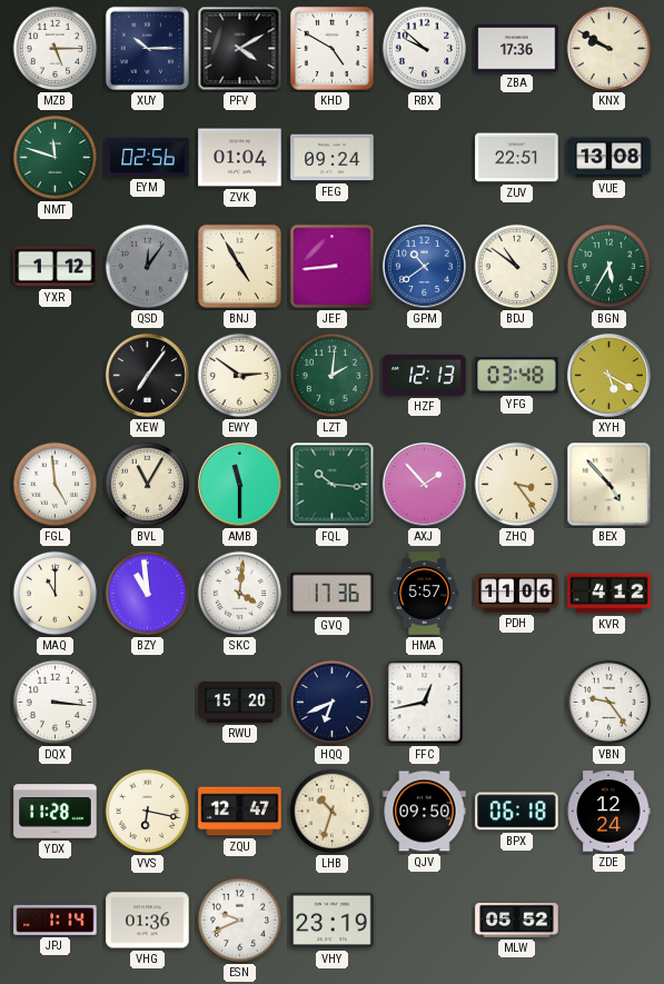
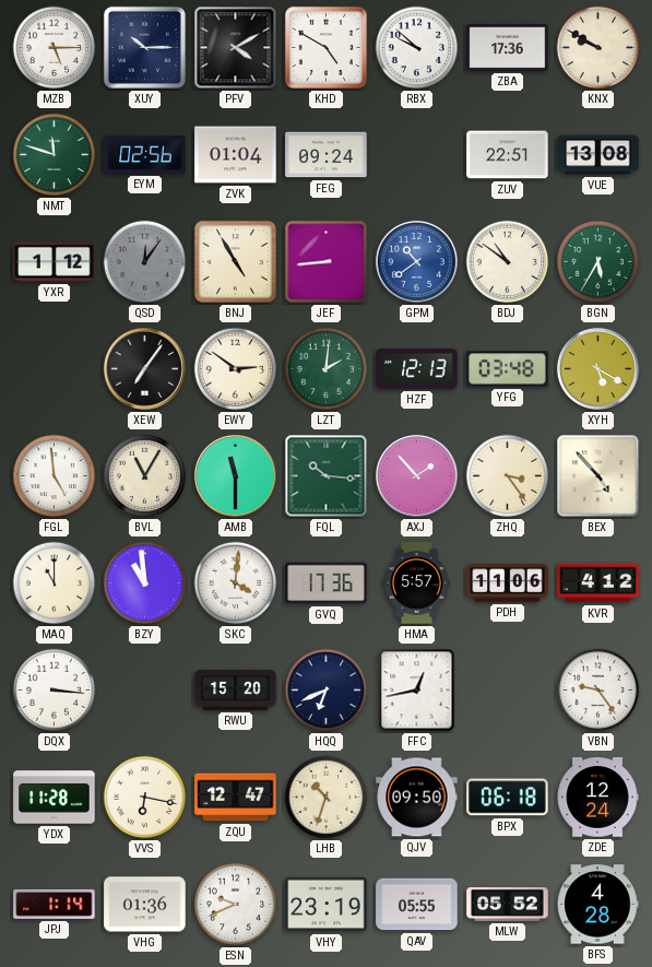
QAV: none -> 05:55
BFS: none -> 4:28
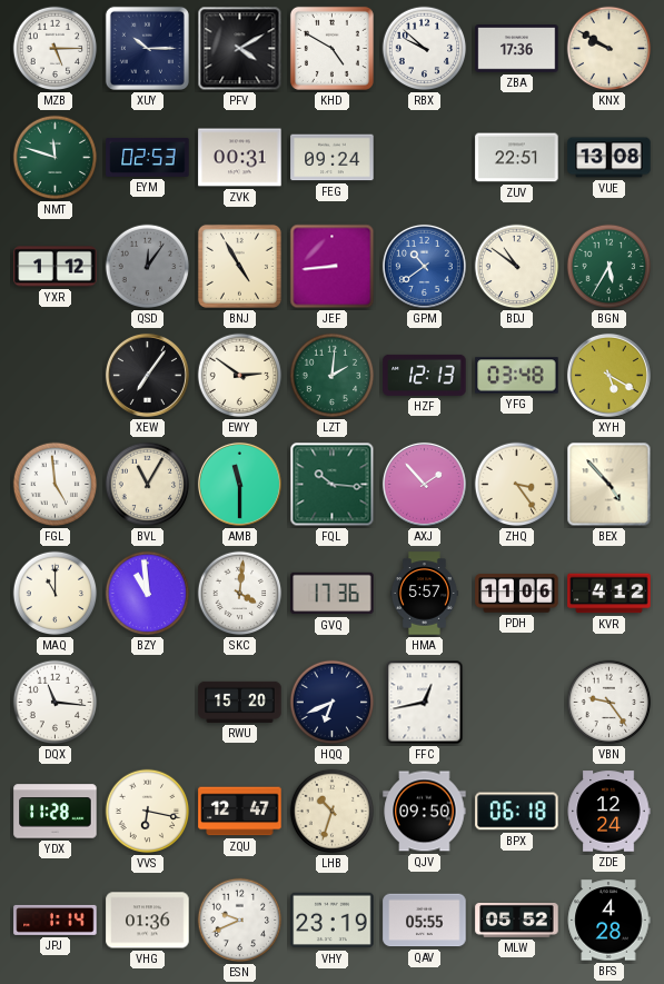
EYM: 02:56 -> 02:53
ZVK: 01:04 -> 00:31
DQX: 3:16 -> 11:16
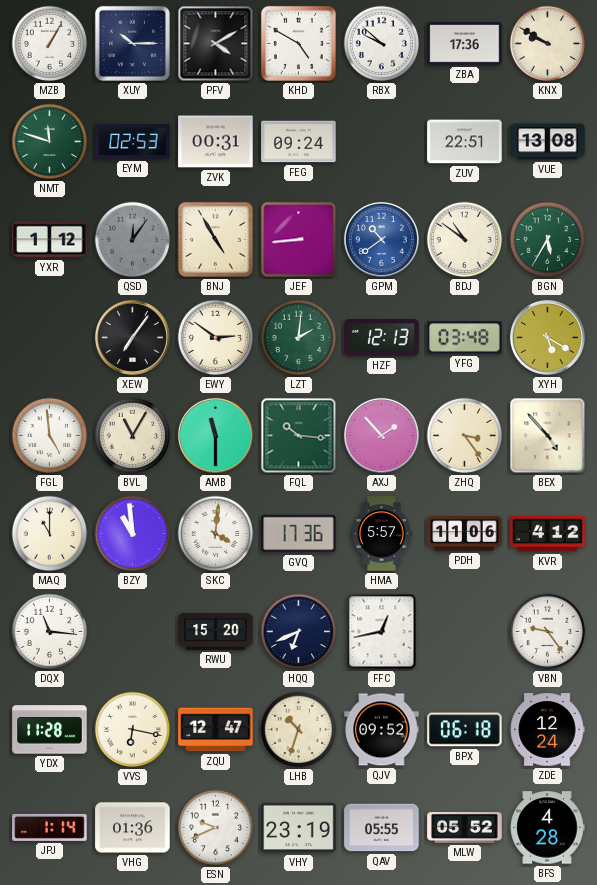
MZB: 5:15 -> 1:05
QJV: 09:50 -> 09:52
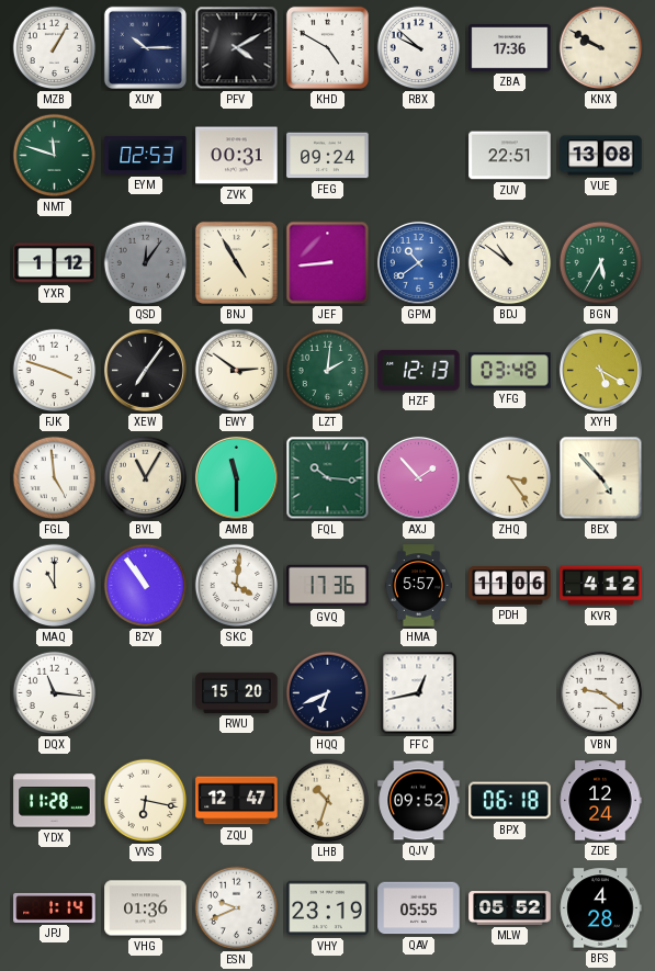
FJK: none -> 3:48
BZY: 10:59 -> 10:54
VBN: 9:24 -> 9:21
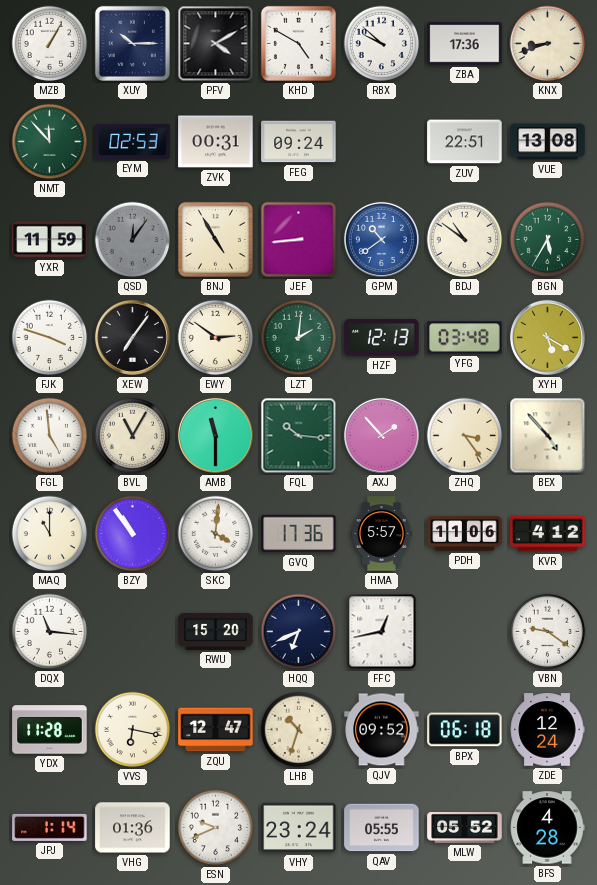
KNX: 9:50 -> 8:42
NMT: 11:48 -> 11:53
YXR: 1:12 -> 11:59
VHY: 23:19 -> 23:24
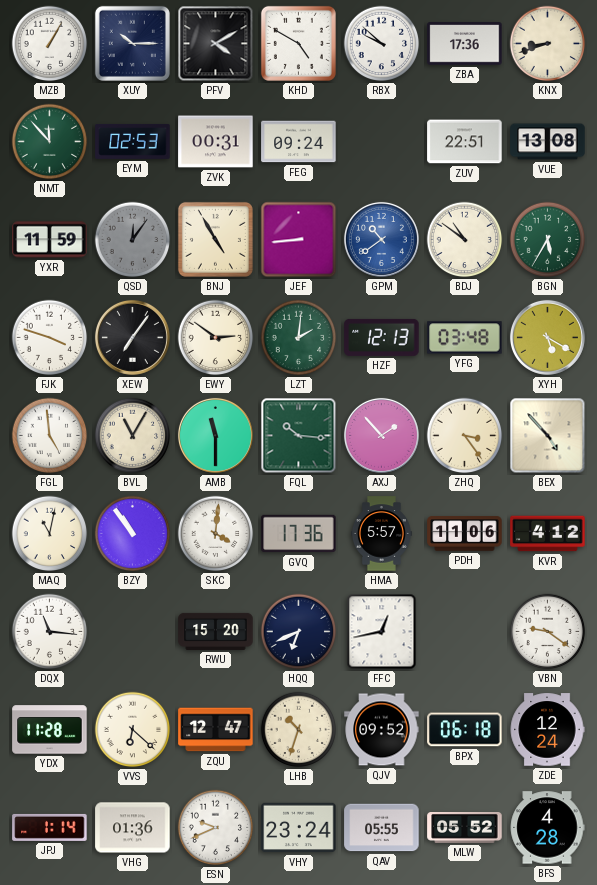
MAQ: 11:00 -> 11:02
VVS: 6:17 -> 6:22
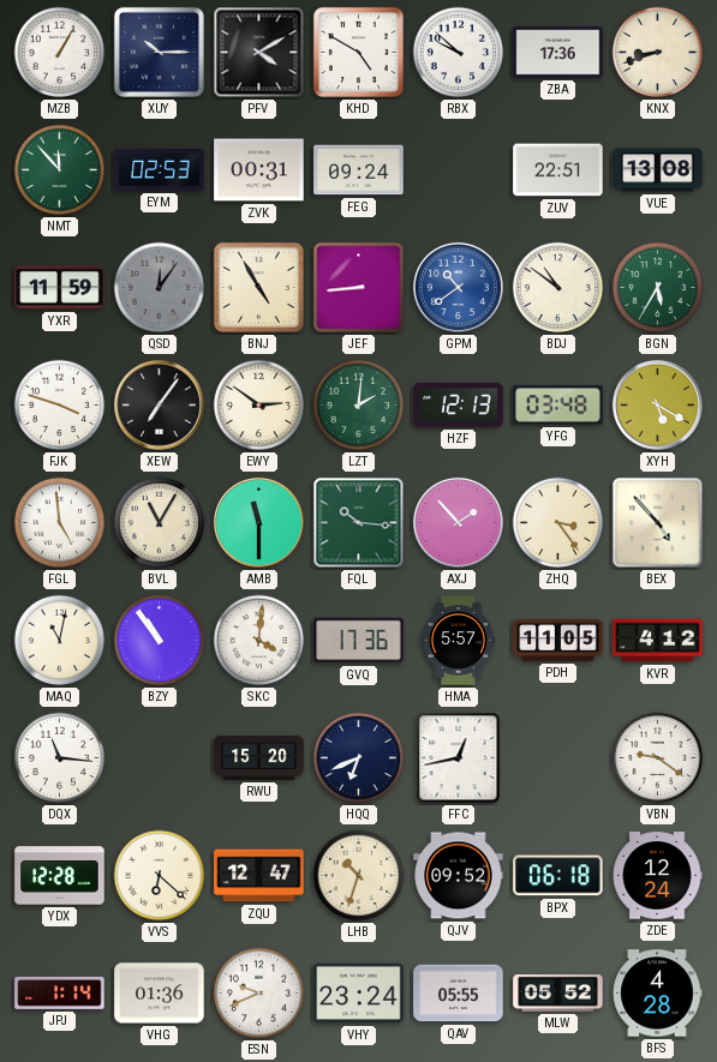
PDH: 11:06 -> 11:05
YDX: 11:28 -> 12:28
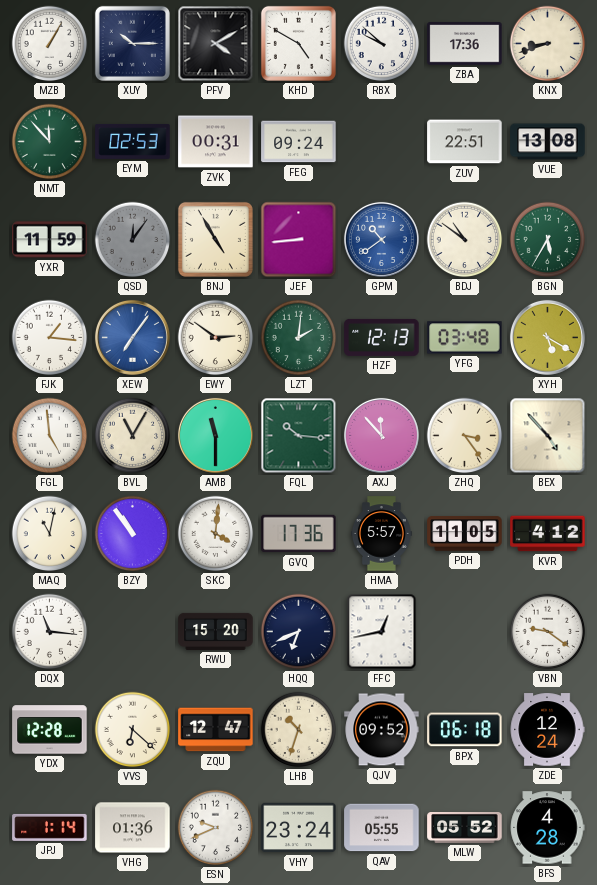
FJK: 3:48 -> 1:16
XEW dial: black -> blue
AXJ: 1:53 -> 11:53
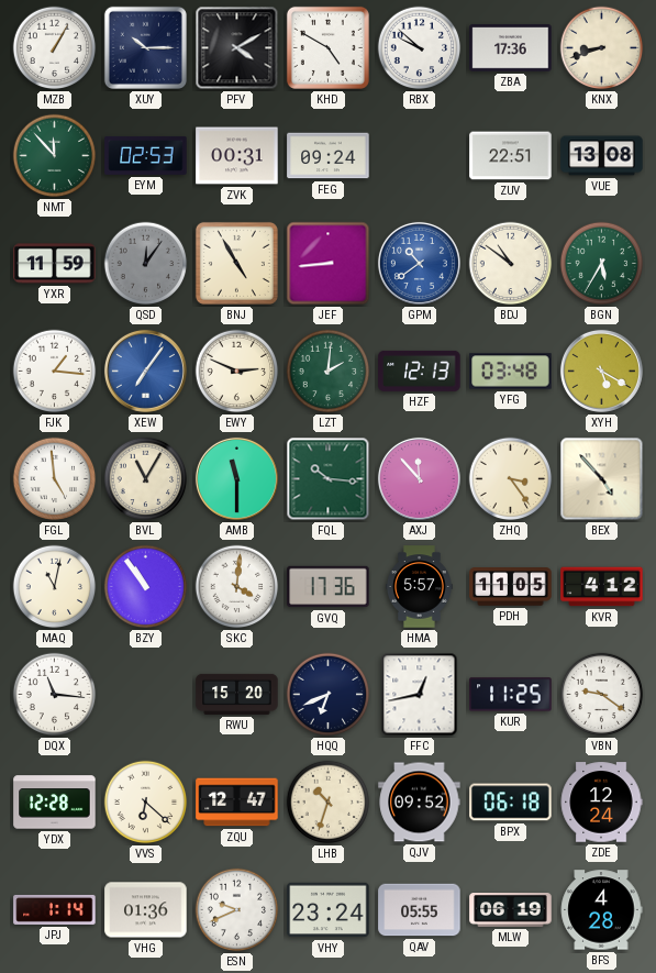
EWY: 2:51 -> 2:49
KUR: none -> 11:25
MLW: 05:52 -> 06:19
